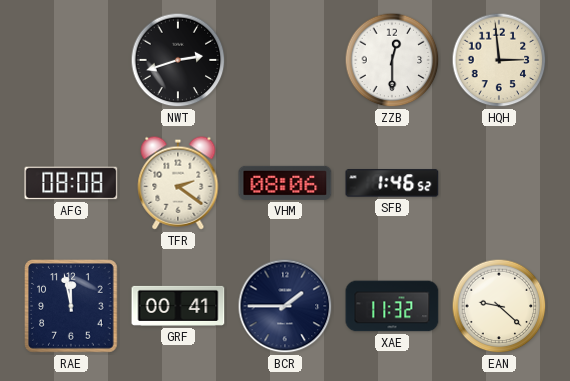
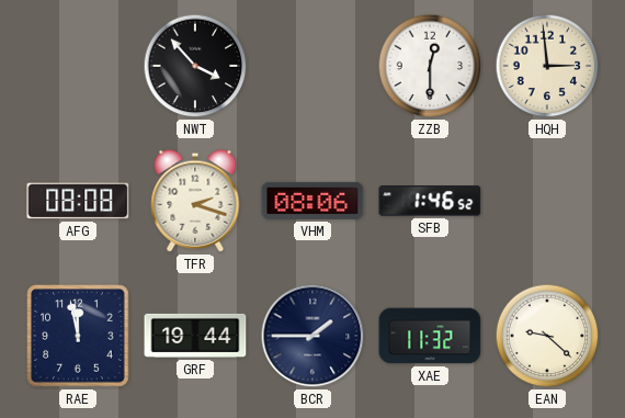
NWT: 2:42 -> 3:53
TFR: 2:21 -> 2:18
GRF: 00:41 -> 19:44
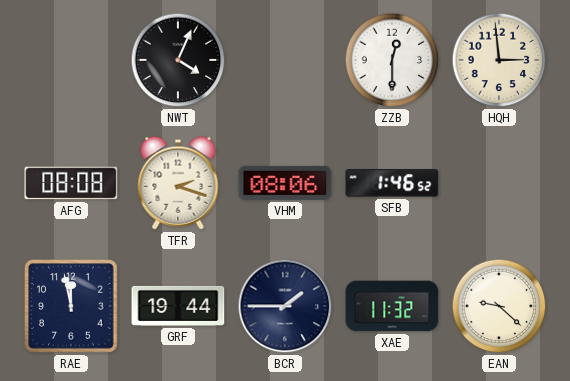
NWT: 3:53 -> 4:04
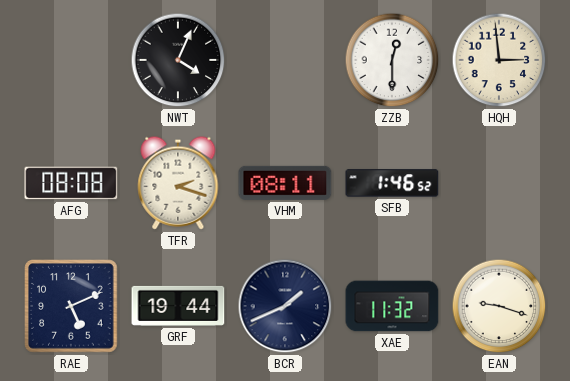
VHM: 08:06 -> 08:11
RAE: 11:58 -> 5:11
BCR: 1:45 -> 1:41
EAN: 9:22 -> 9:18
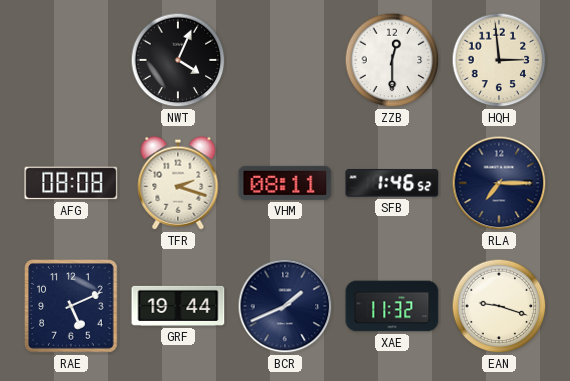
RLA: none -> 7:15
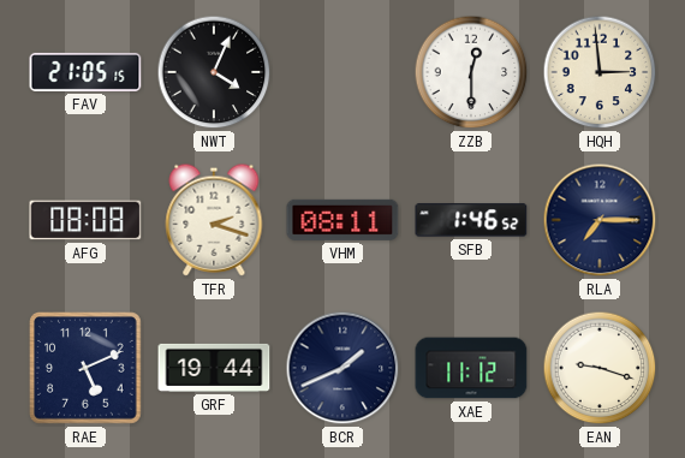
FAV: none -> 21:05
XAE: 11:32 -> 11:12
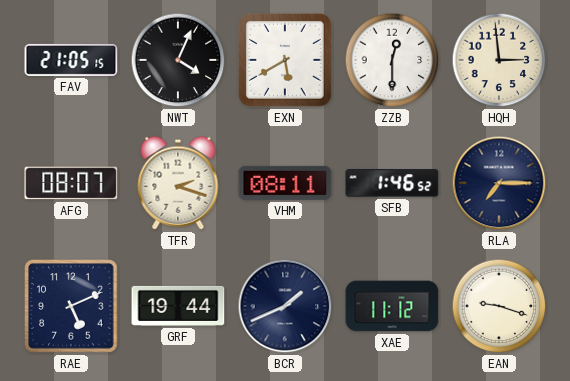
EXN: none -> 5:40
AFG: 08:08 -> 08:07
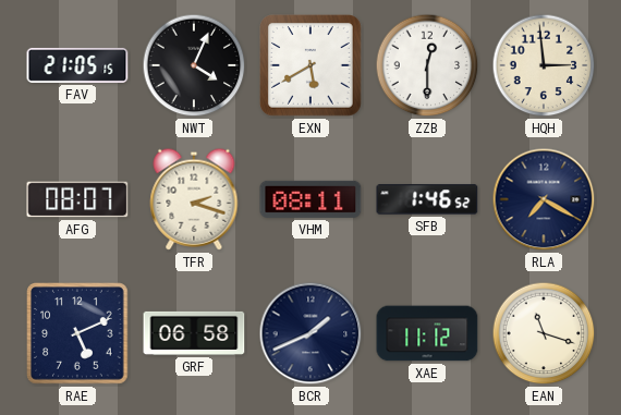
RLA: 7:15 -> 7:20
GRF: 19:44 -> 06:58
EAN: 9:18 -> 11:18
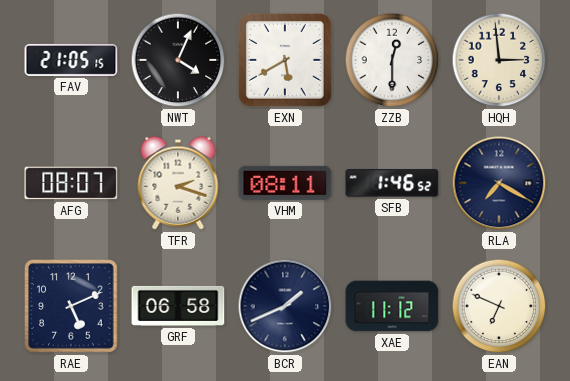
EAN: 11:18 -> 6:49
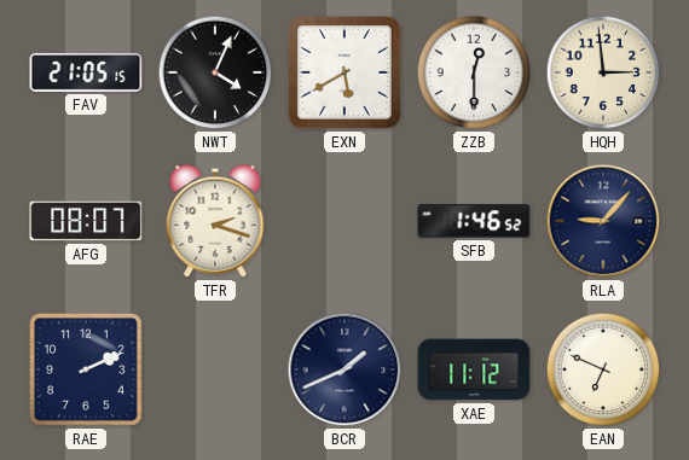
VHM: 08:11 -> none
RLA: 7:20 -> 9:07
RAE: 5:11 -> 2:11
GRF: 06:58 -> none
